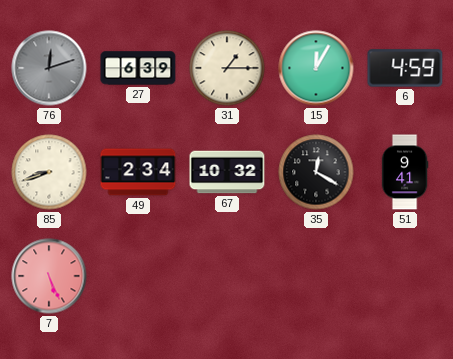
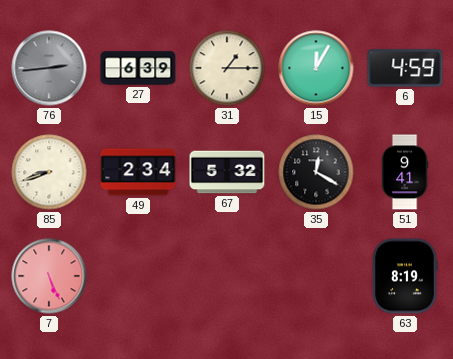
76: 12:12 -> 2:44
67: 10:32 -> 5:32
63: none -> 8:19
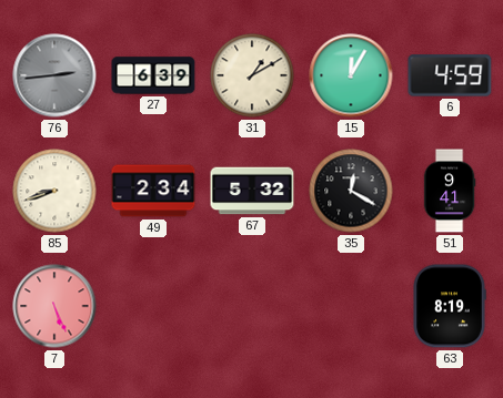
31: 1:15 -> 1:10
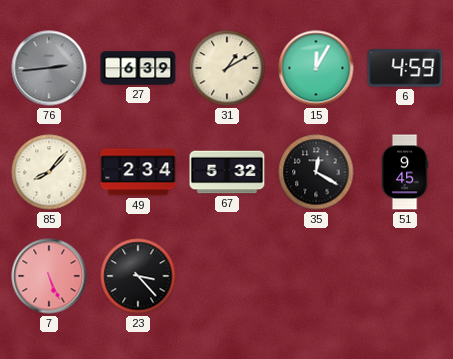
85: 8:42 -> 8:07
51: 9:41 -> 9:45
23: none -> 3:23
63: 8:19 -> none
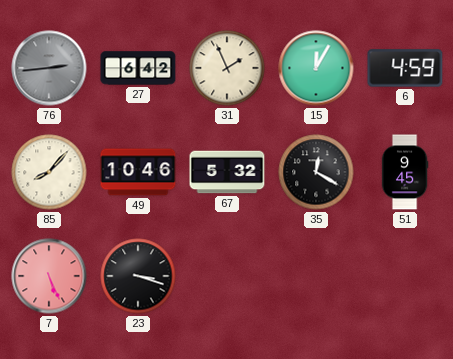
27: 6:39 -> 6:42
31: 1:10 -> 1:56
49: 2:34 -> 10:46
23: 3:23 -> 3:18
